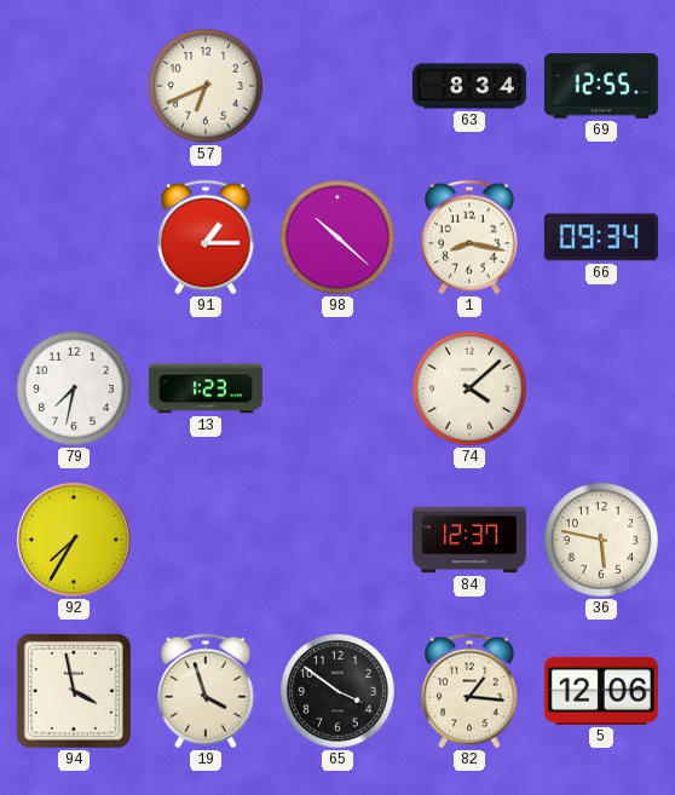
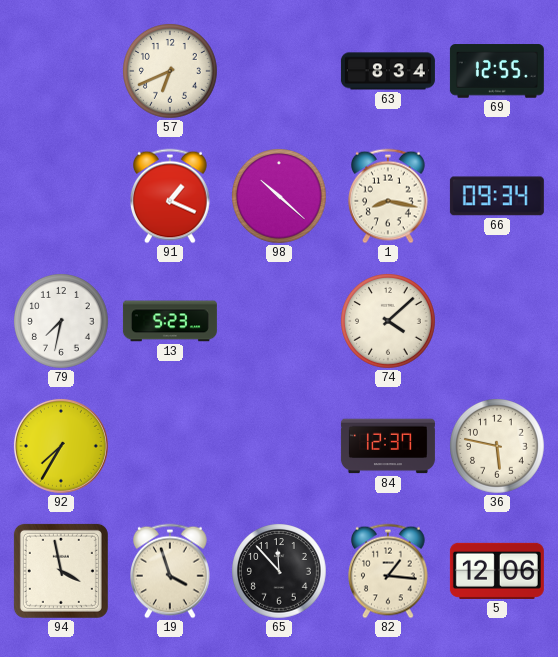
91: 1:15 -> 1:19
13: 1:23 -> 5:23
65: 3:51 -> 11:53
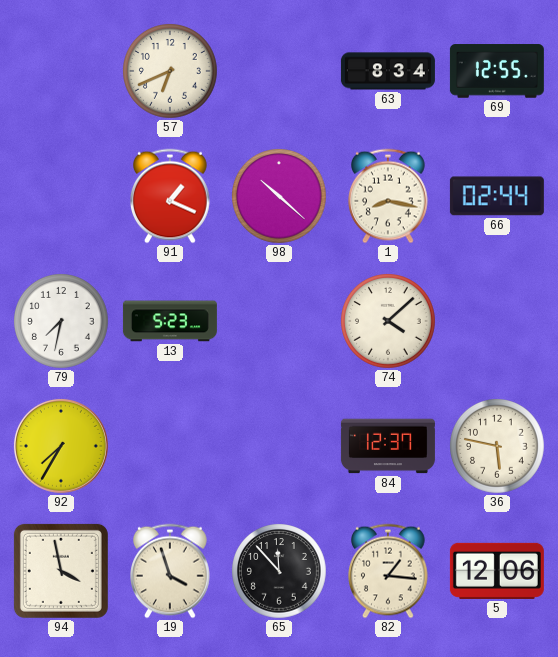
66: 09:34 -> 02:44
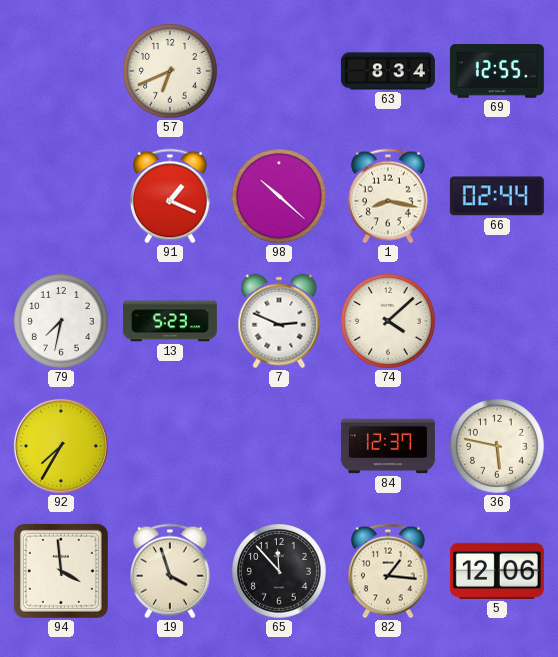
7: none -> 2:49
94: 3:58 -> 3:59
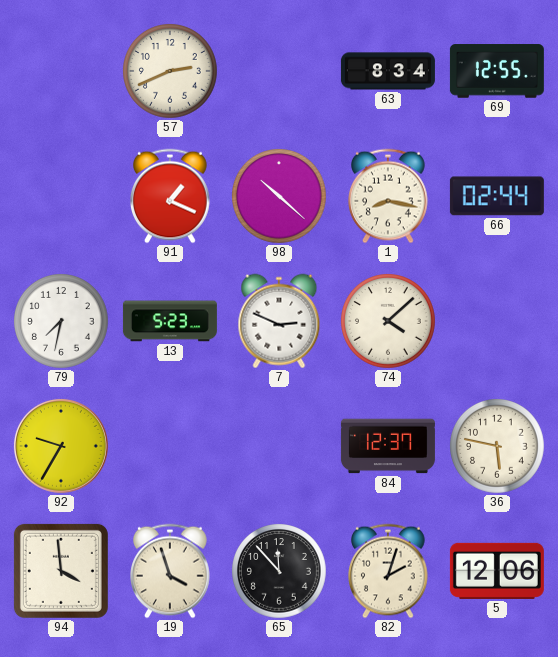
57: 6:41 -> 2:41
92: 7:35 -> 9:35
82: 1:16 -> 2:03
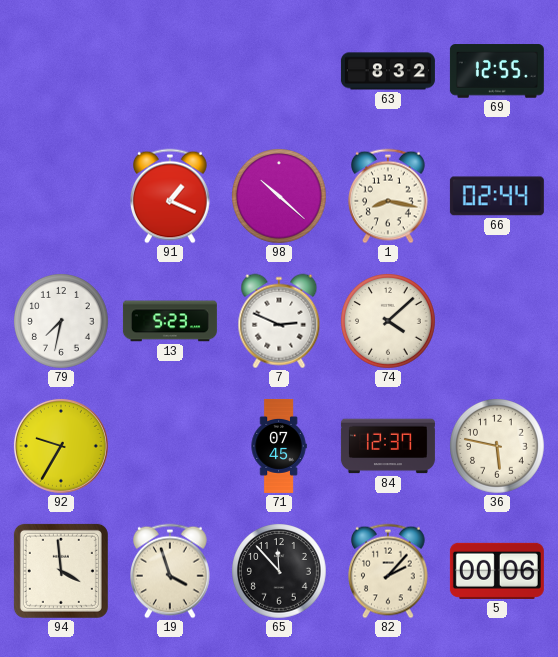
57: 2:41 -> none
63: 8:34 -> 8:32
71: none -> 07:45
82: 2:03 -> 2:07
5: 12:06 -> 00:06
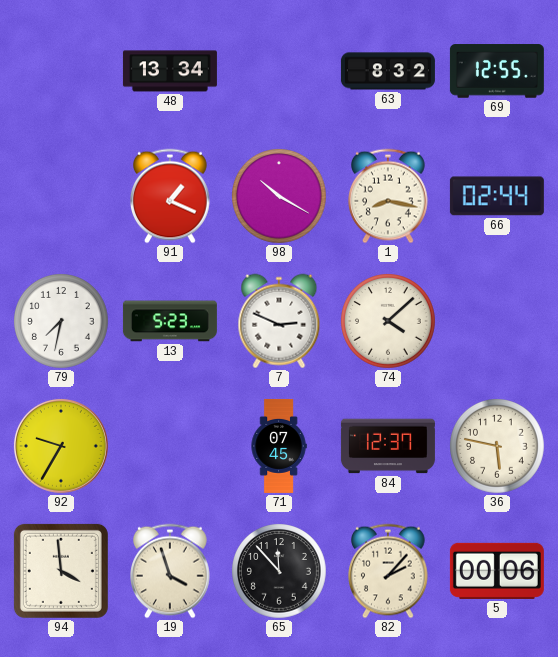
48: none -> 13:34
98: 10:22 -> 10:20
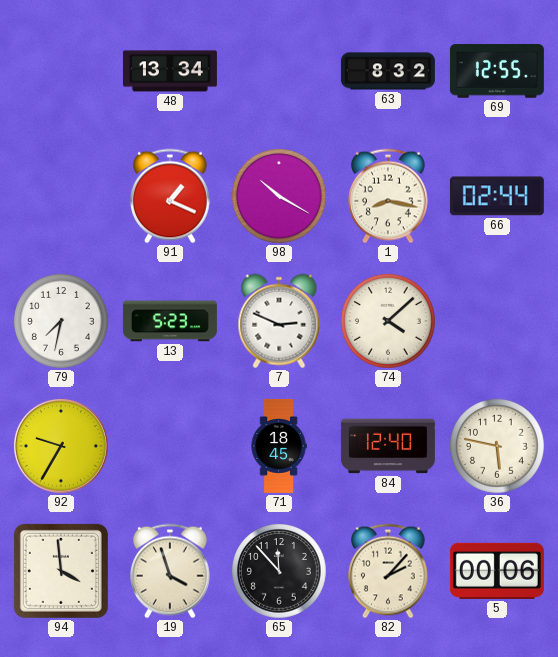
71: 07:45 -> 18:45
84: 12:37 -> 12:40
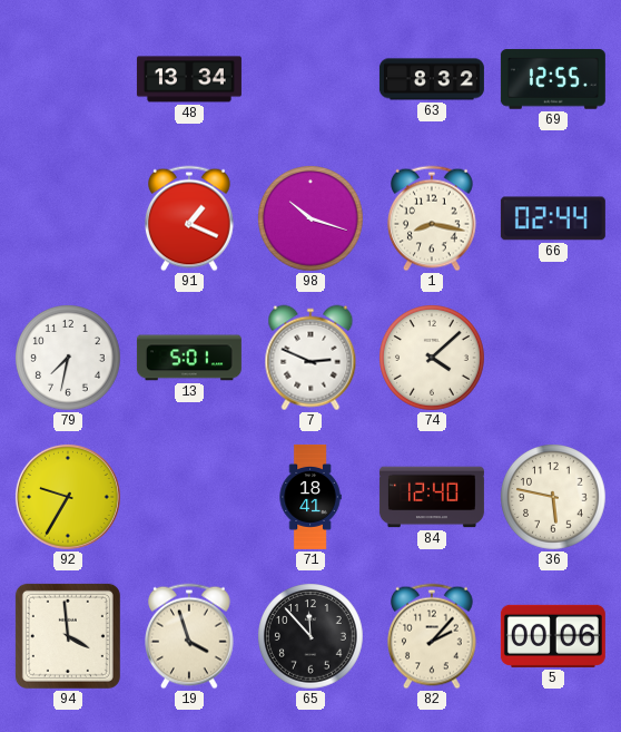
98: 10:20 -> 10:18
13: 5:23 -> 5:01
71: 18:45 -> 18:41
